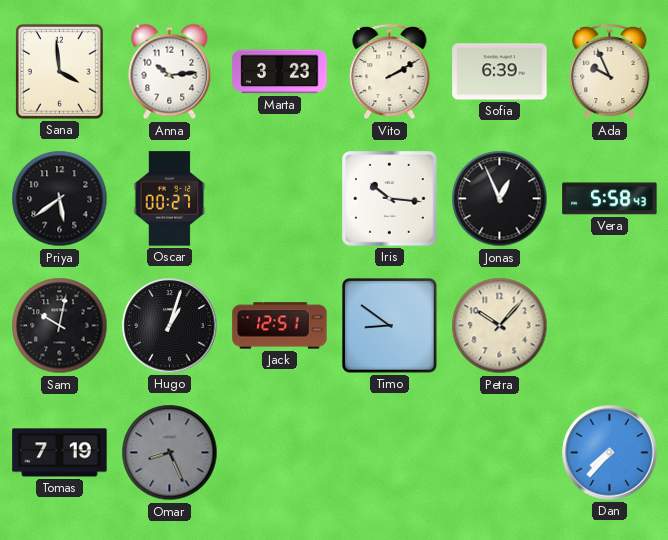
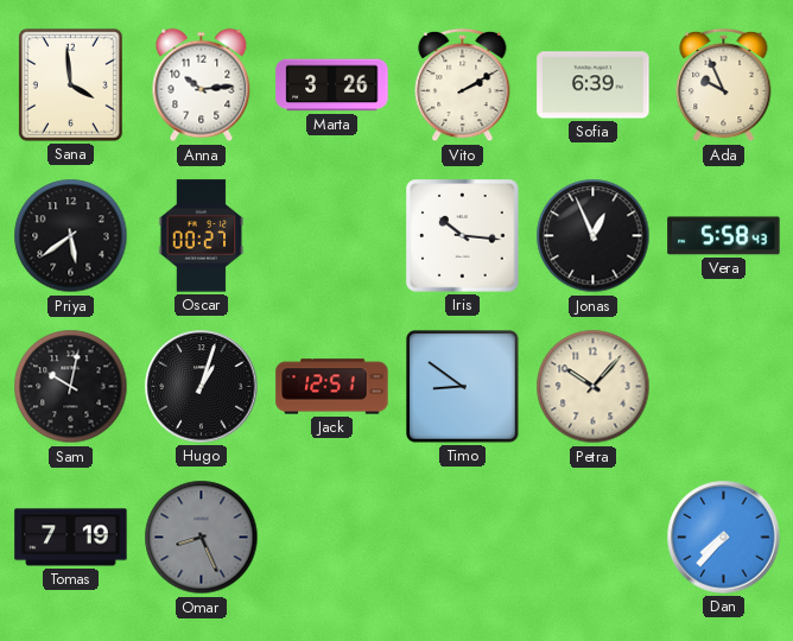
Marta: 3:23 -> 3:26
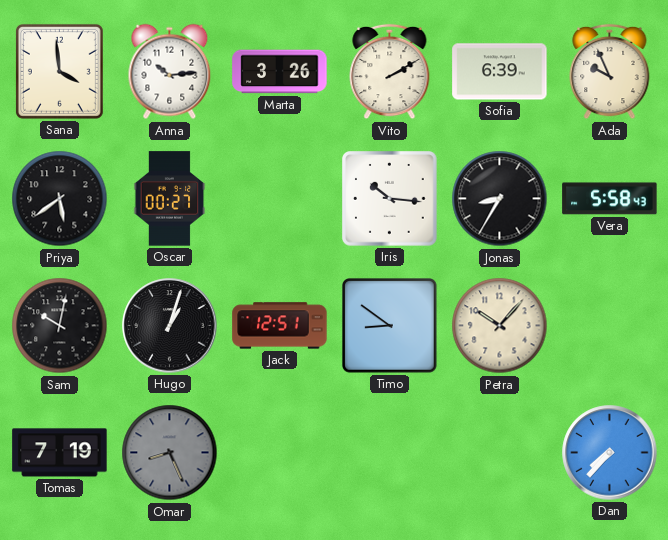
Jonas: 12:56 -> 8:35
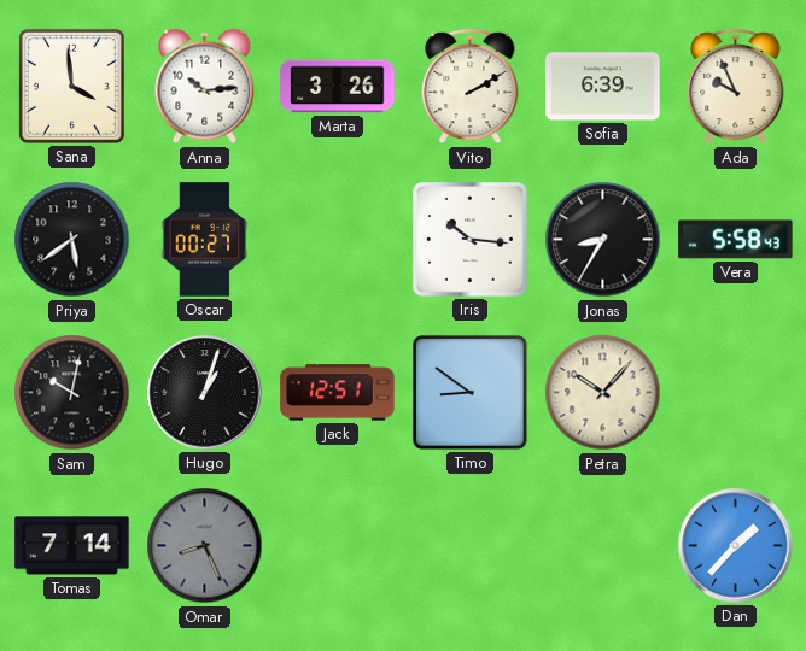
Tomas: 7:19 -> 7:14
Dan: 7:37 -> 1:37
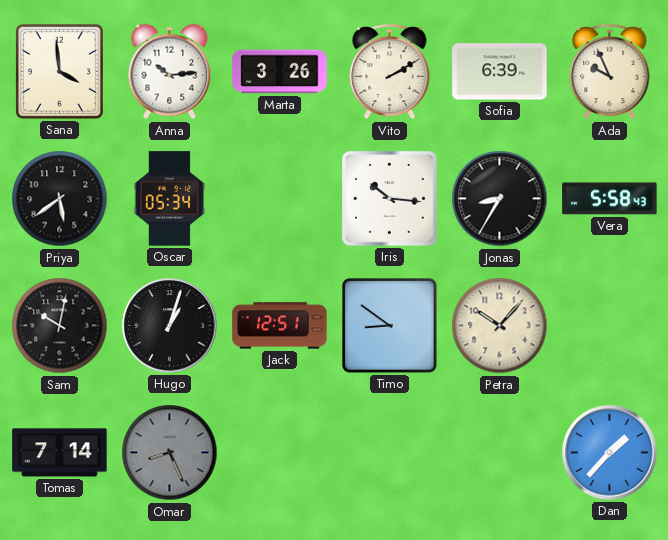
Oscar: 00:27 -> 05:34
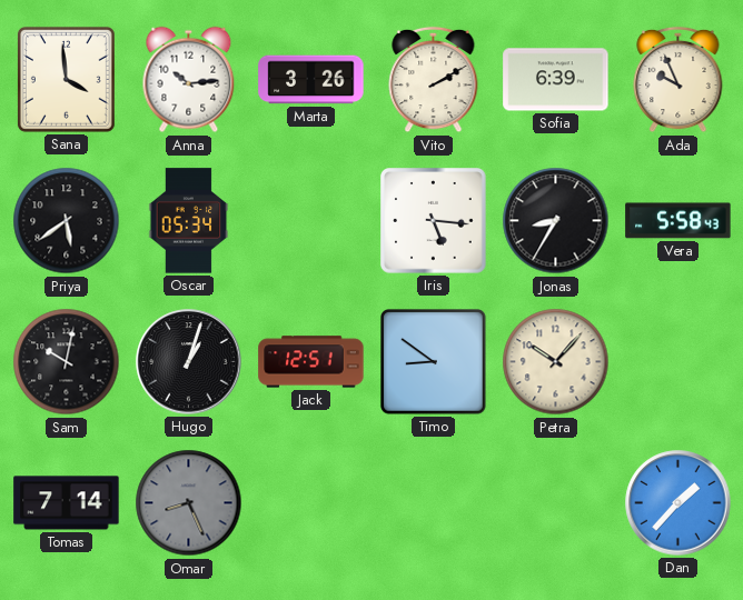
Iris: 10:16 -> 5:16
